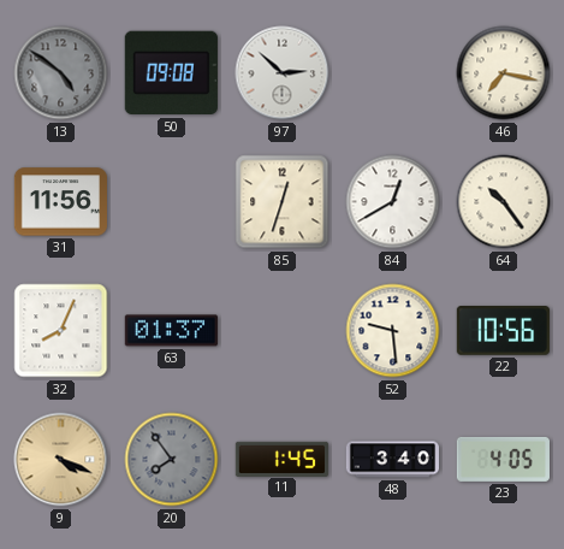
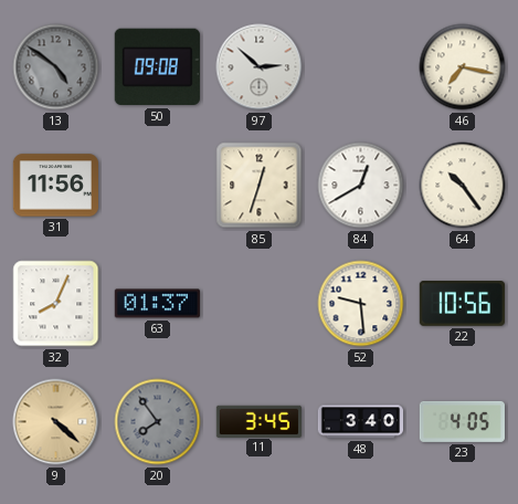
9: 4:19 -> 4:22
11: 1:45 -> 3:45
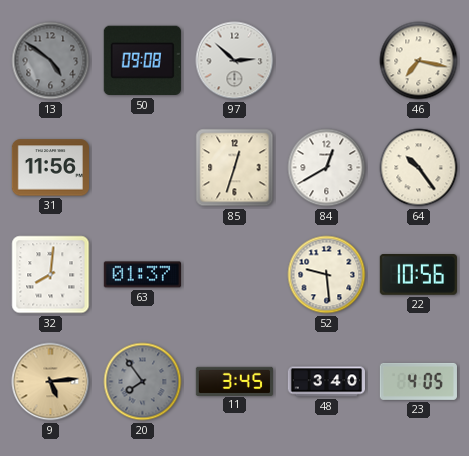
32: 8:04 -> 8:01
9: 4:22 -> 5:14
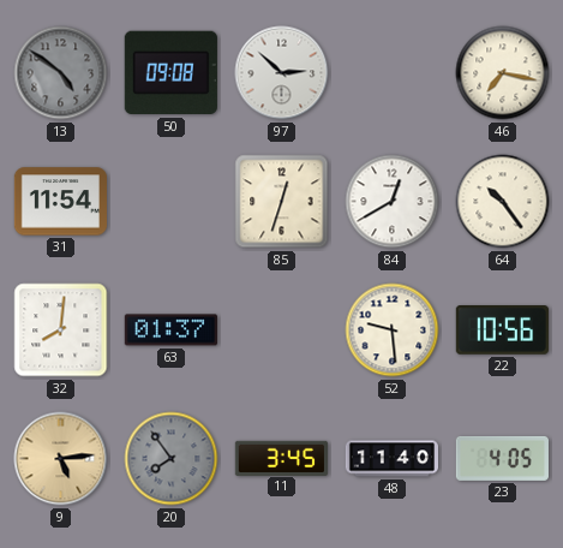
31: 11:56 -> 11:54
48: 3:40 -> 11:40
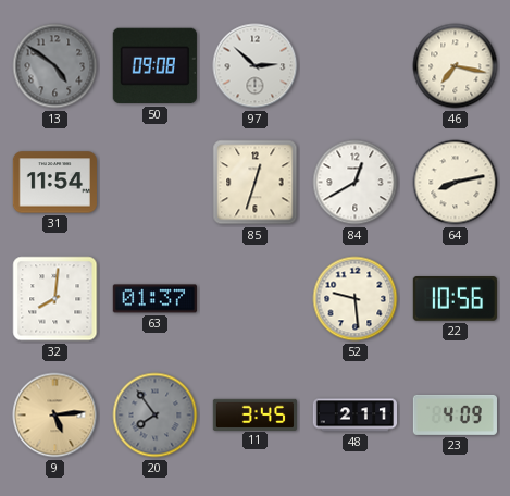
64: 10:24 -> 8:13
48: 11:40 -> 2:11
23: 4:05 -> 4:09
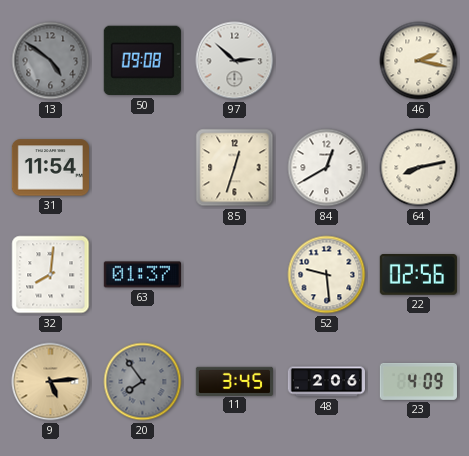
46: 7:17 -> 2:17
22: 10:56 -> 02:56
48: 2:11 -> 2:06
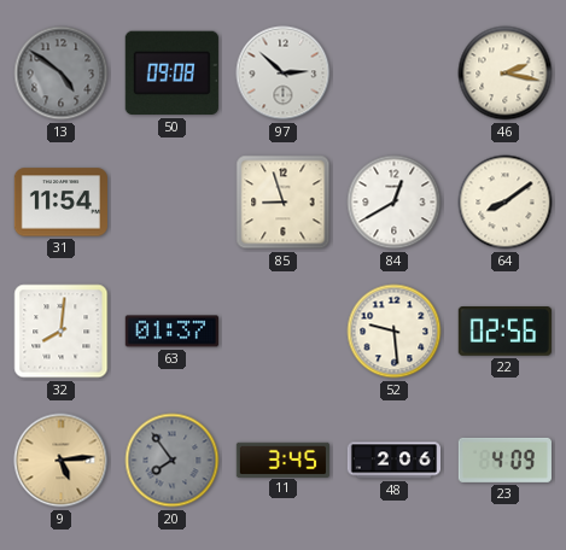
85: 12:33 -> 8:57
64: 8:13 -> 8:09
